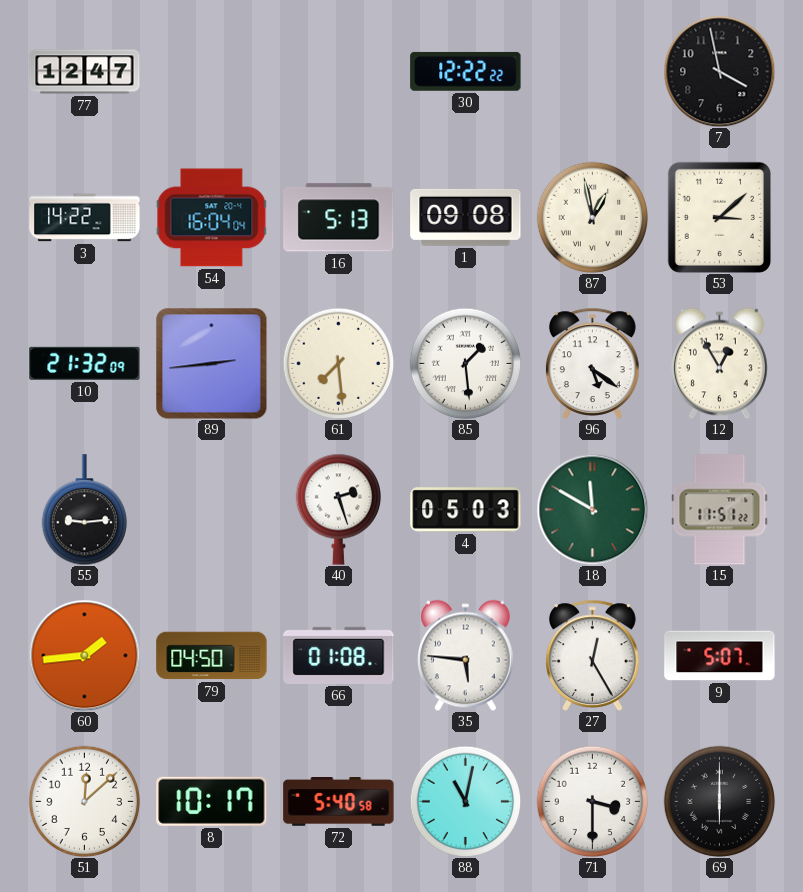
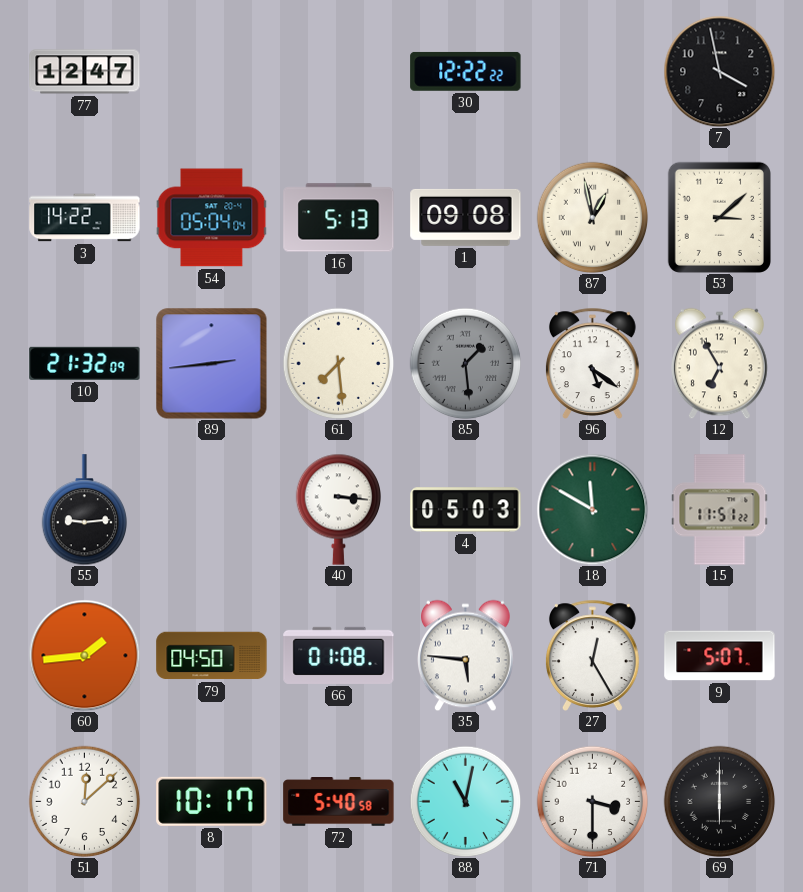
54: 16:04 -> 05:04
85 dial: white -> grey
12: 12:55 -> 6:55
40: 2:27 -> 3:16
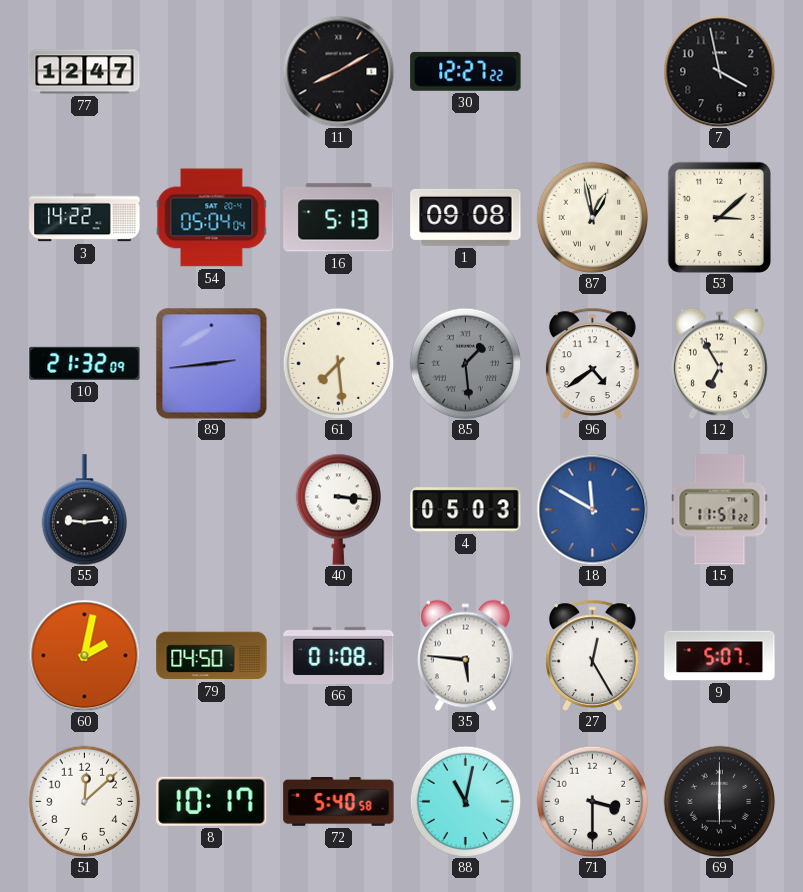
11: none -> 8:10
30: 12:22 -> 12:27
96: 5:21 -> 4:39
18 dial: green -> blue
60: 1:44 -> 2:02
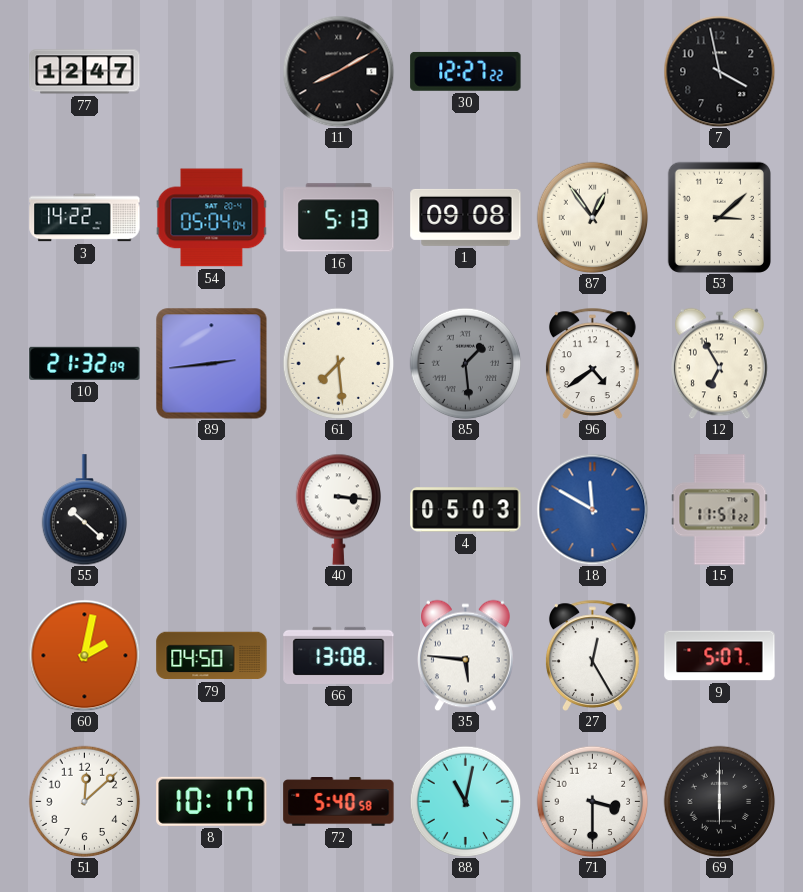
87: 12:58 -> 12:54
55: 9:14 -> 10:22
66: 01:08 -> 13:08
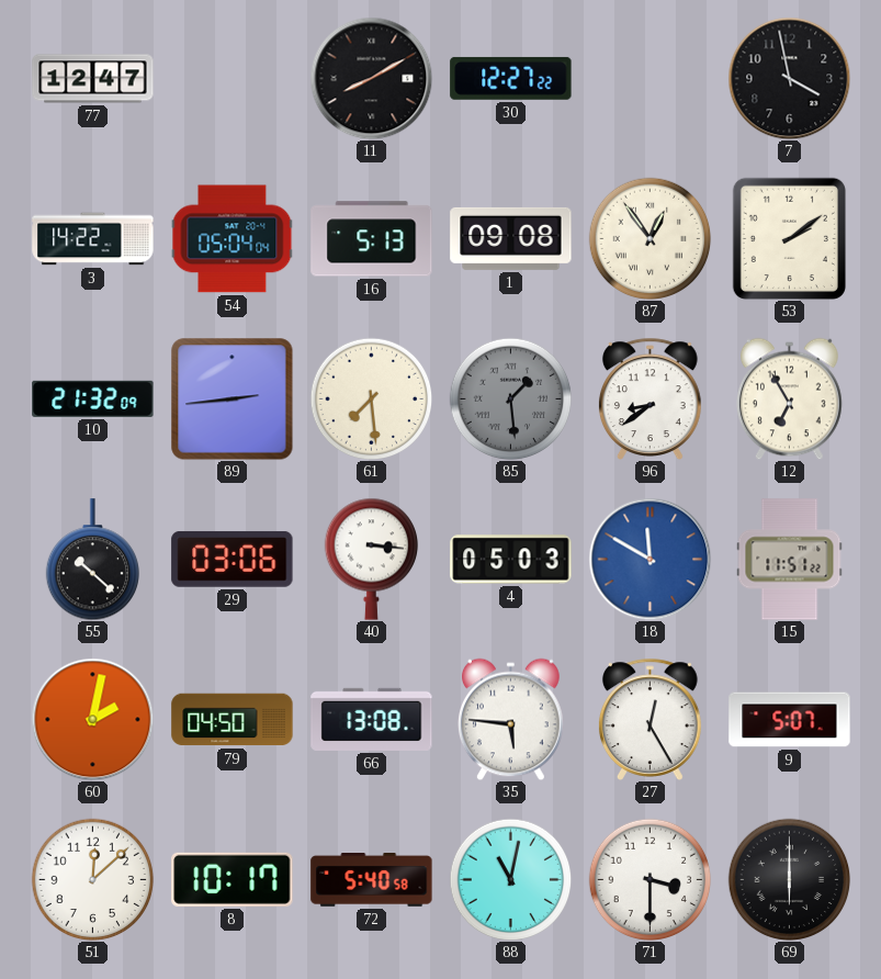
53: 3:08 -> 2:09
96: 4:39 -> 8:39
29: none -> 03:06
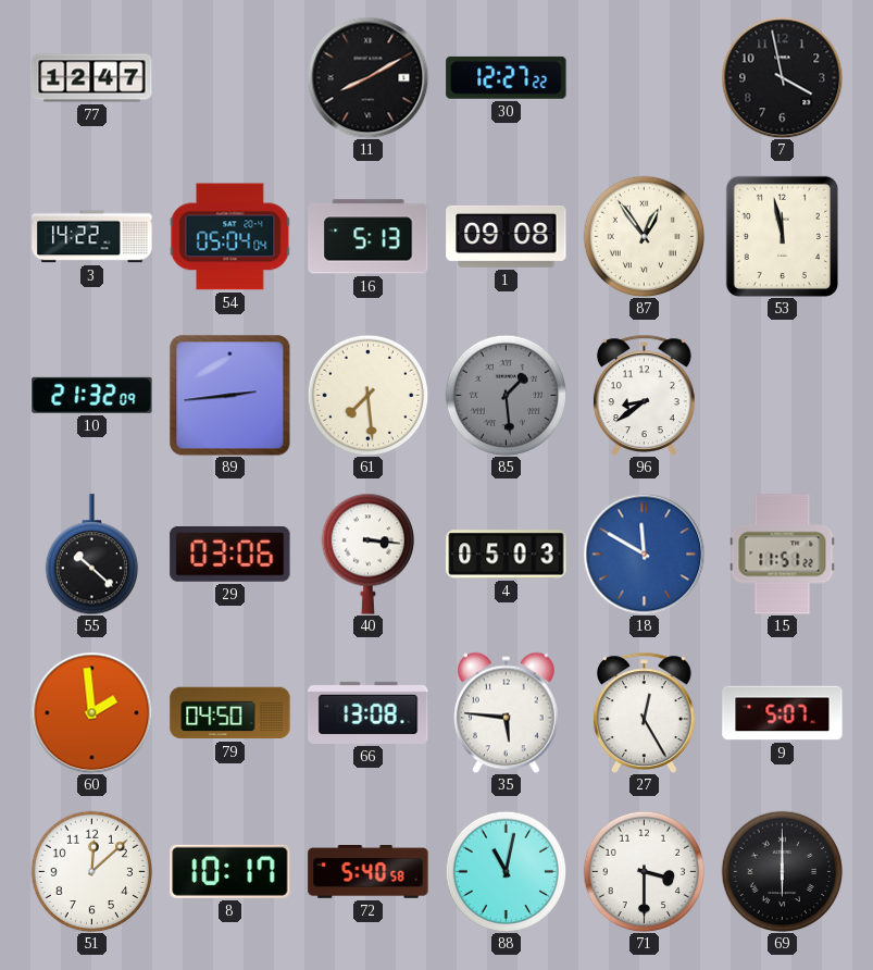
53: 2:09 -> 11:58
12: 6:55 -> none
60: 2:02 -> 1:59
